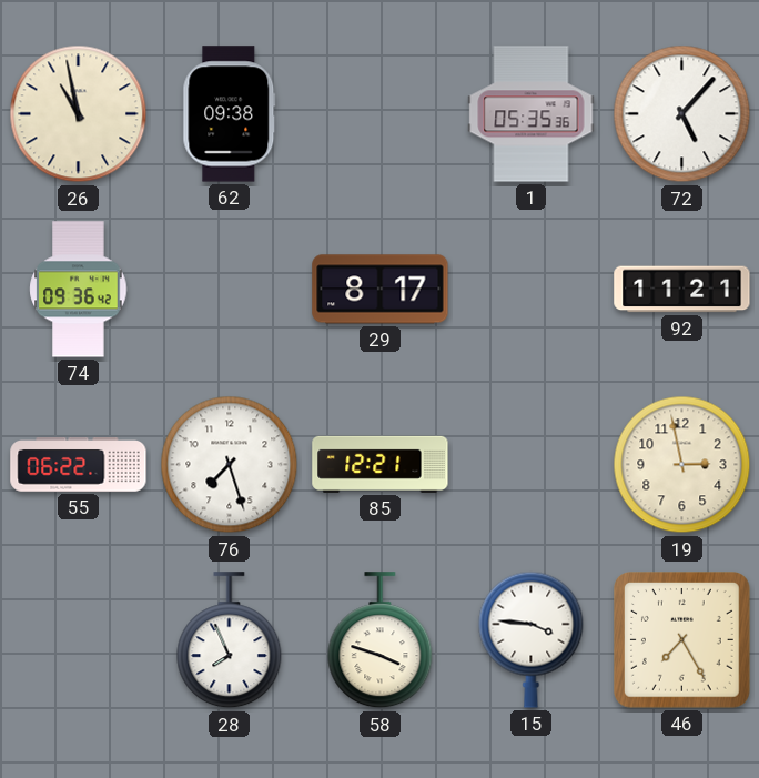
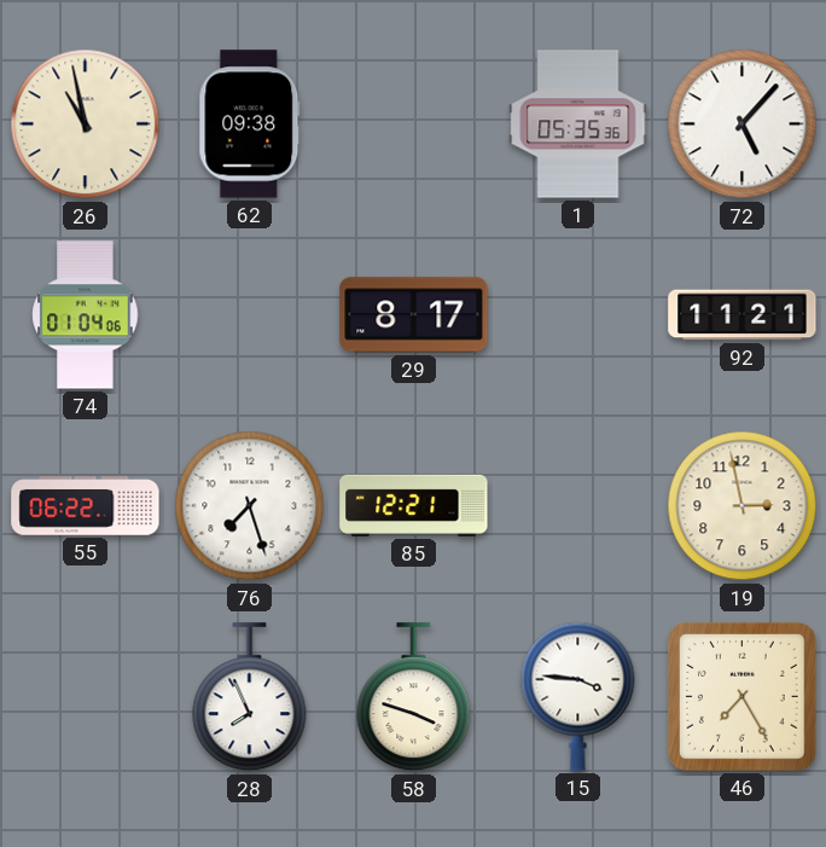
74: 09:36 -> 01:04
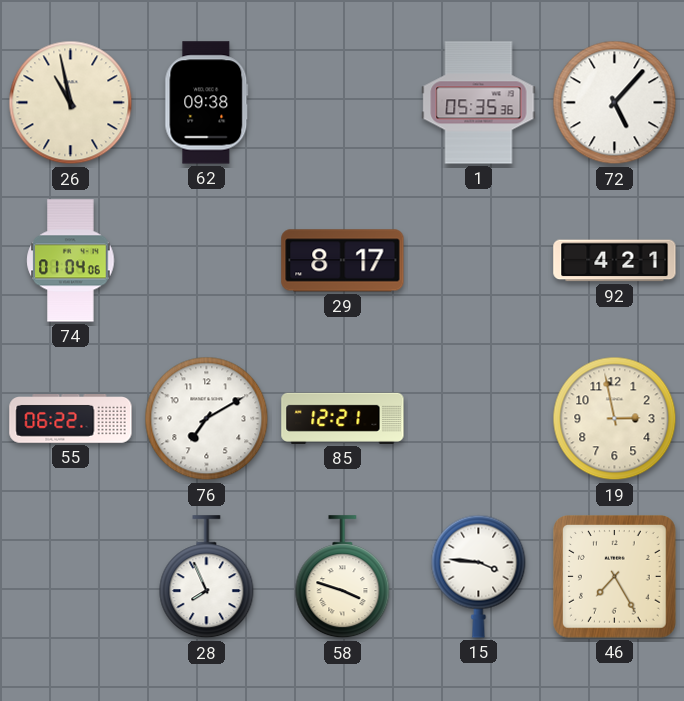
92: 11:21 -> 4:21
76: 7:27 -> 7:10
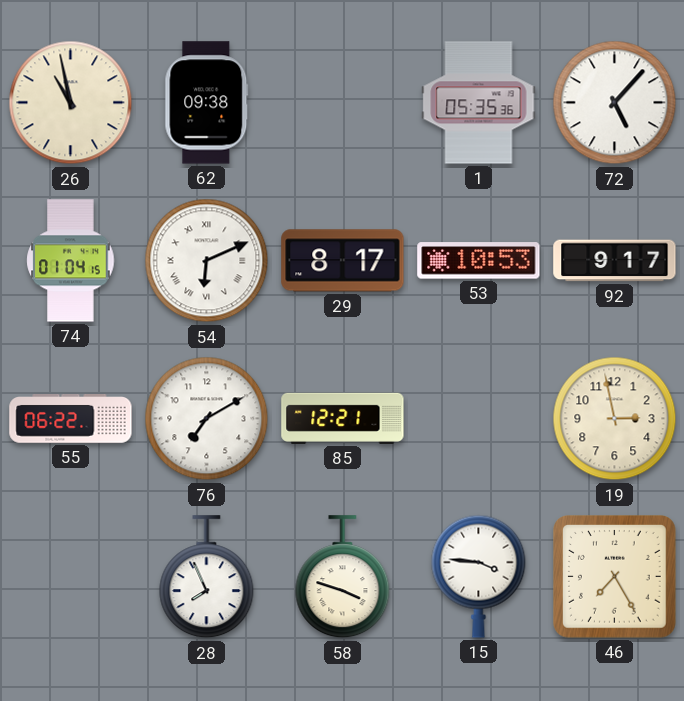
74: 01:04:06 -> 01:04:15
54: none -> 6:11
53: none -> 10:53
92: 4:21 -> 9:17
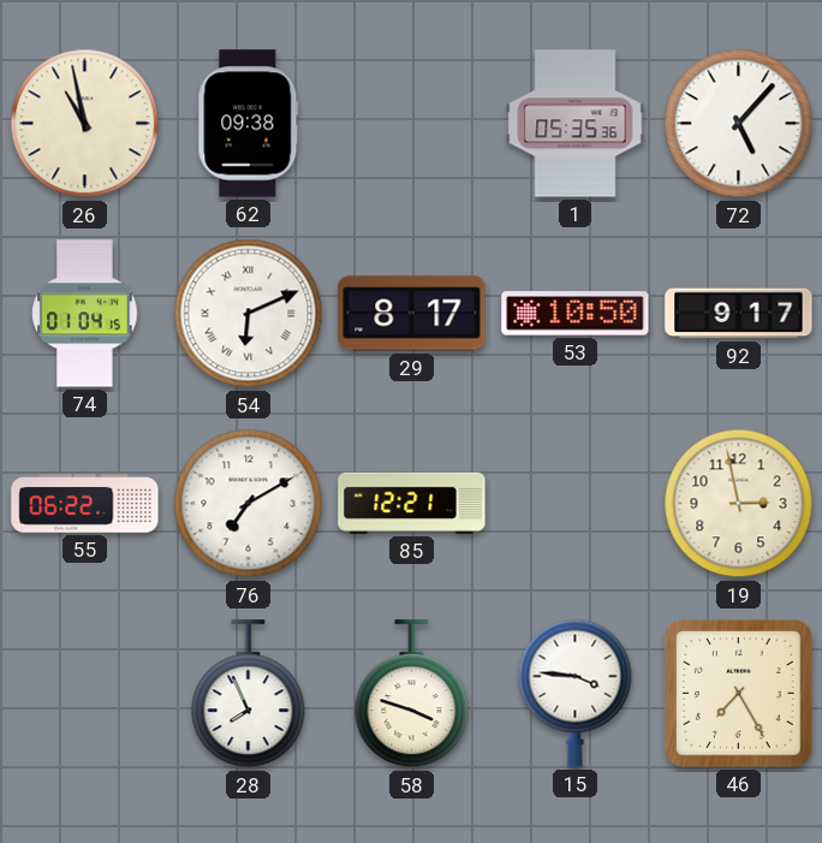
53: 10:53 -> 10:50
